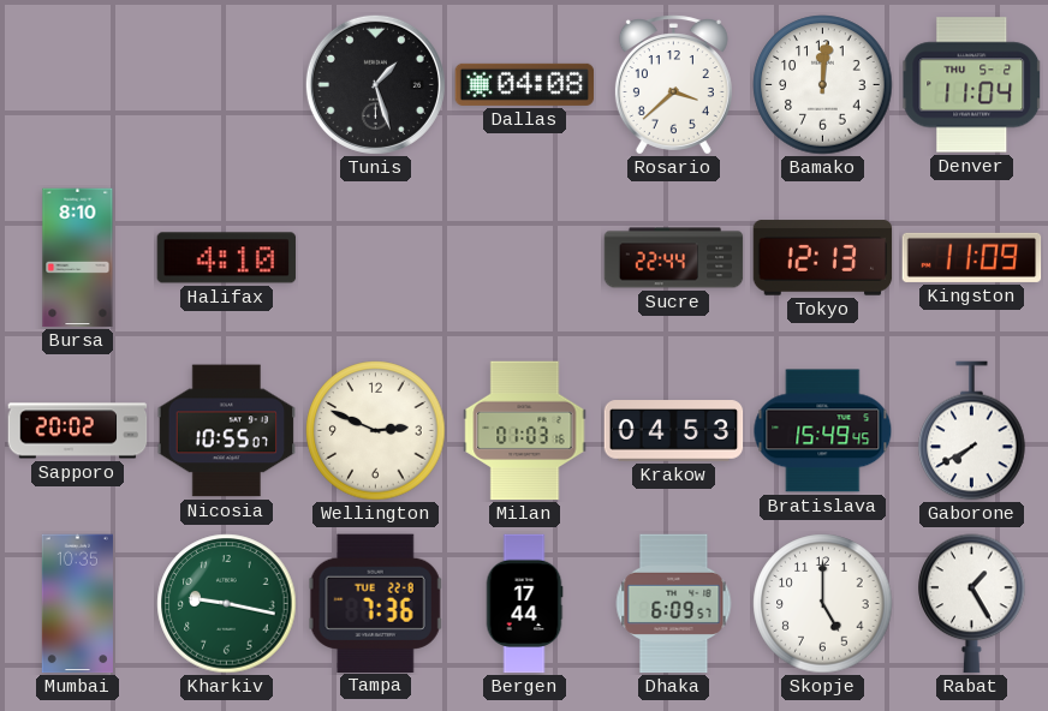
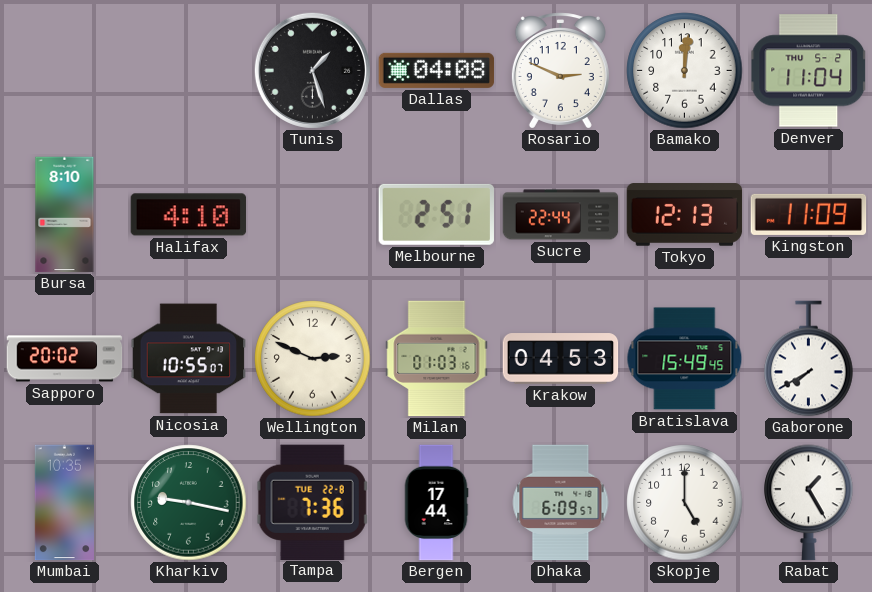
Rosario: 3:38 -> 2:49
Melbourne: none -> 2:51
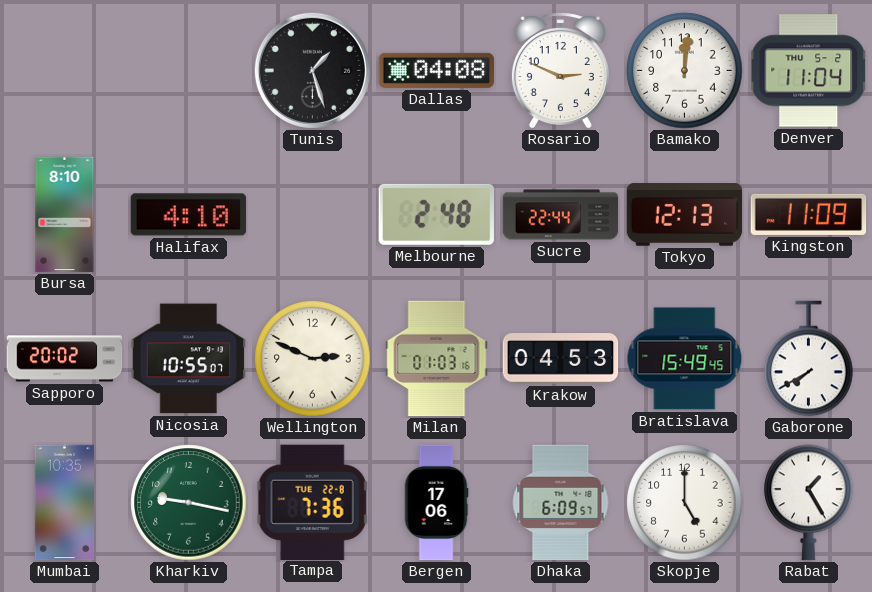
Melbourne: 2:51 -> 2:48
Bergen: 17:44 -> 17:06
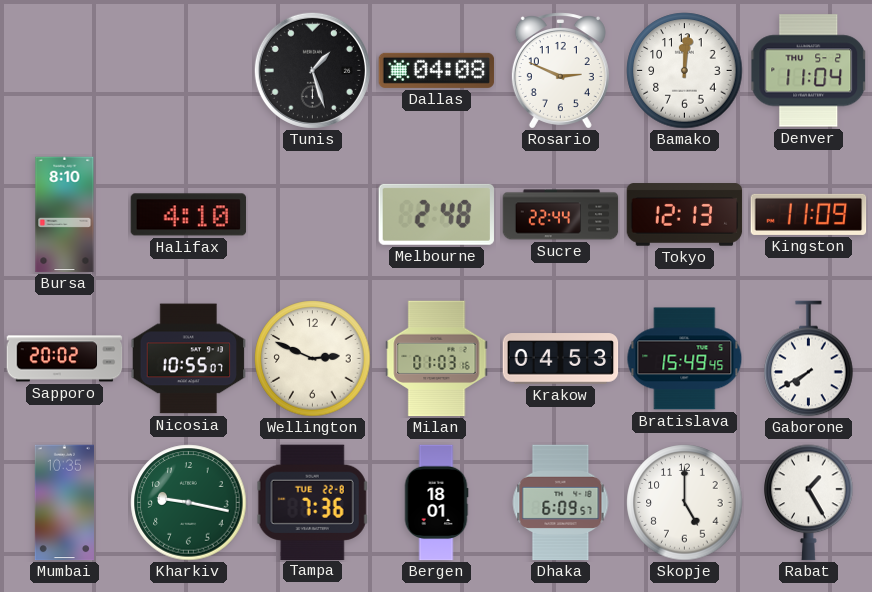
Bergen: 17:06 -> 18:01
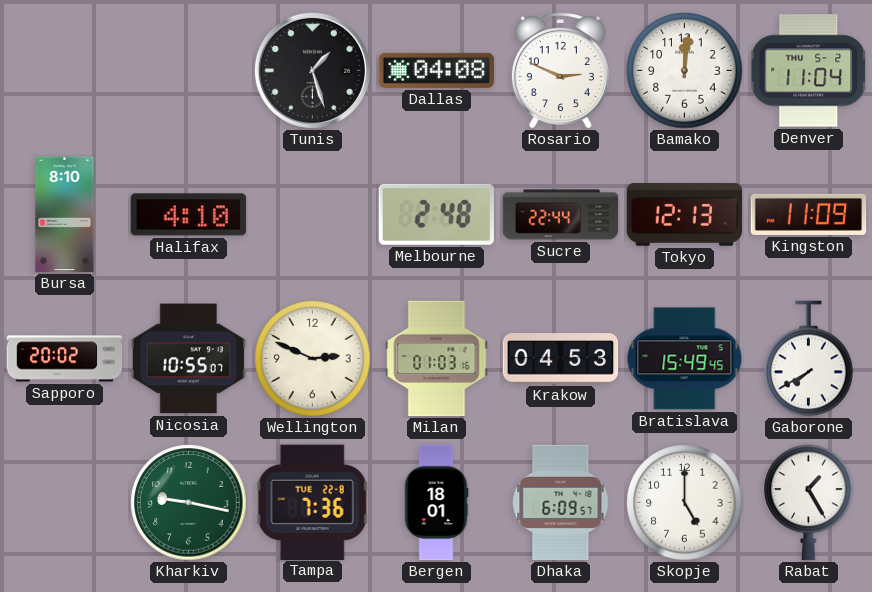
Mumbai: 10:35 -> none
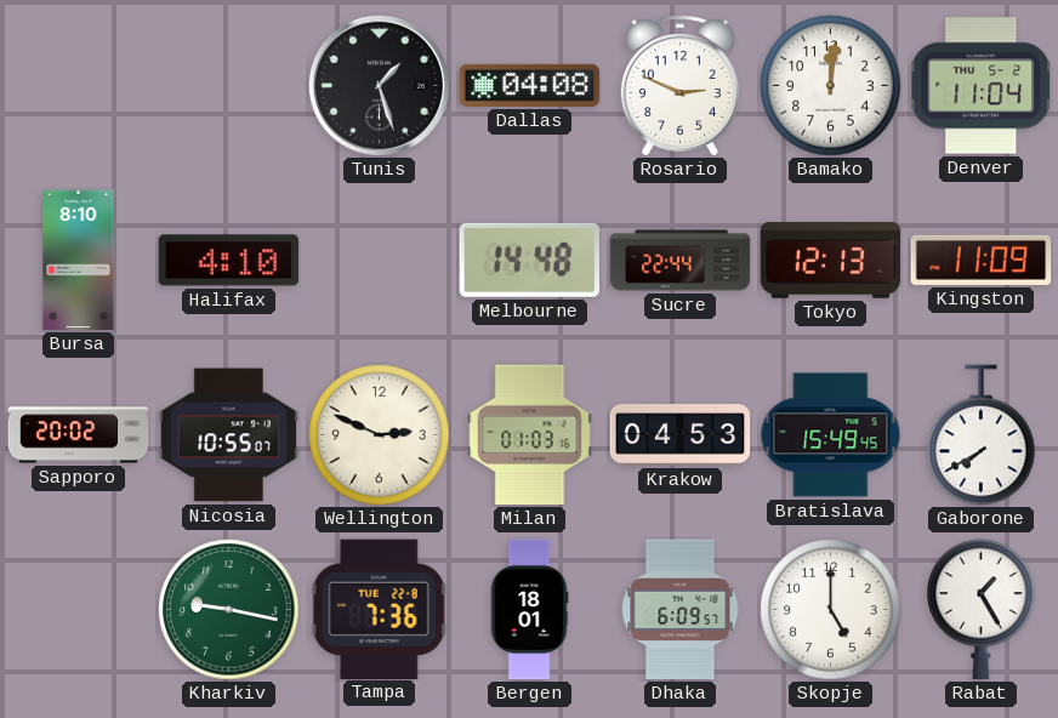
Melbourne: 2:48 -> 14:48
